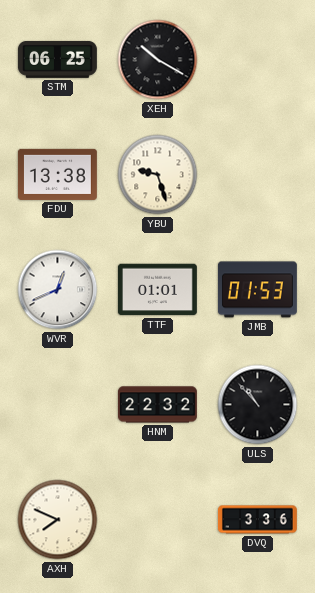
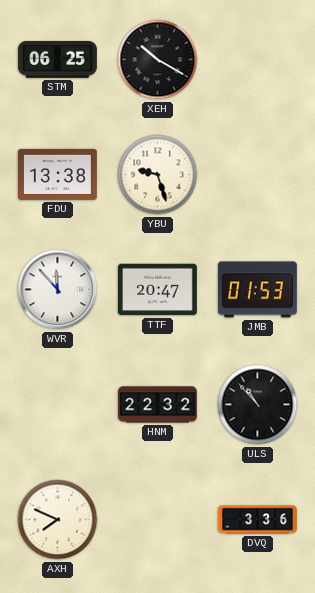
WVR: 12:41 -> 11:53
TTF: 01:01 -> 20:47
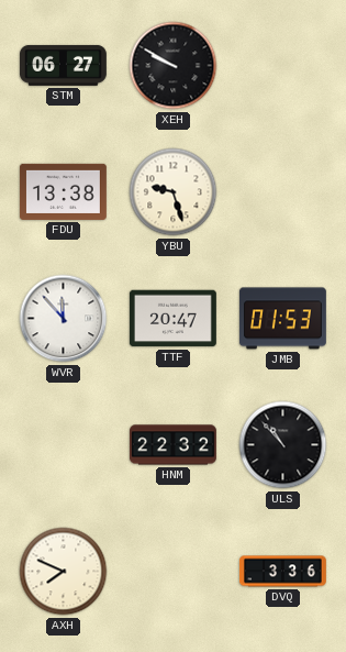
STM: 06:25 -> 06:27
XEH: 10:20 -> 9:50
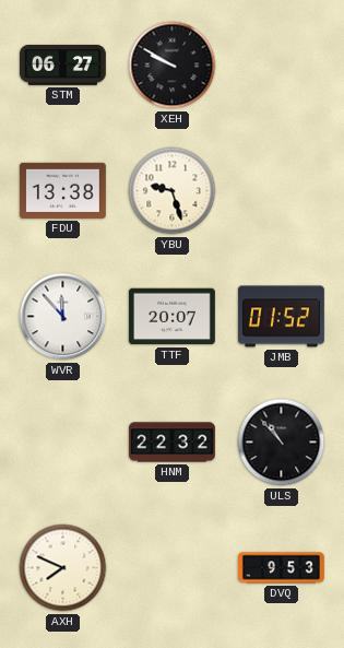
TTF: 20:47 -> 20:07
JMB: 01:53 -> 01:52
DVQ: 3:36 -> 9:53
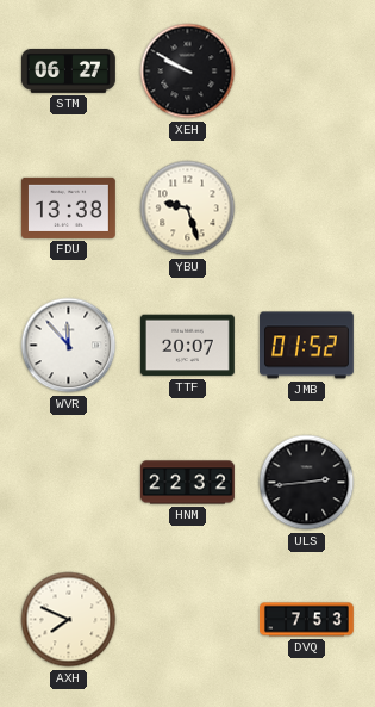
ULS: 10:53 -> 2:44
DVQ: 9:53 -> 7:53
